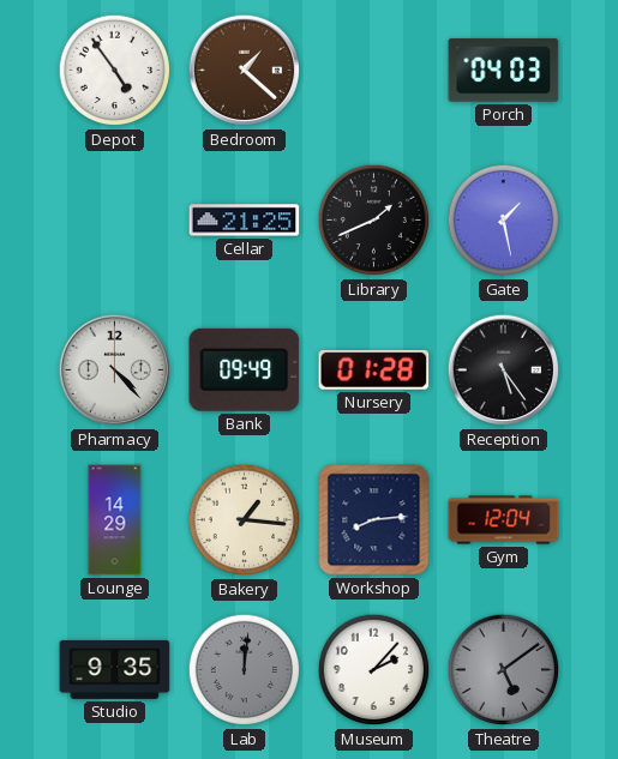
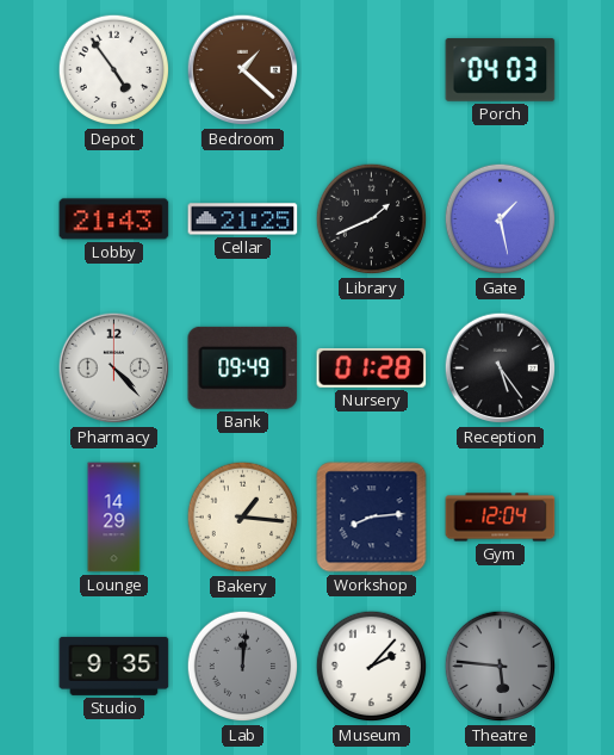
Lobby: none -> 21:43
Theatre: 5:09 -> 5:46
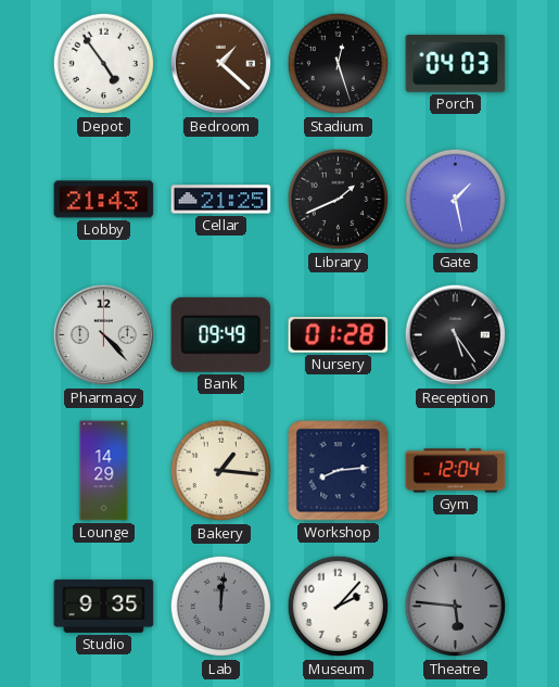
Stadium: none -> 12:27
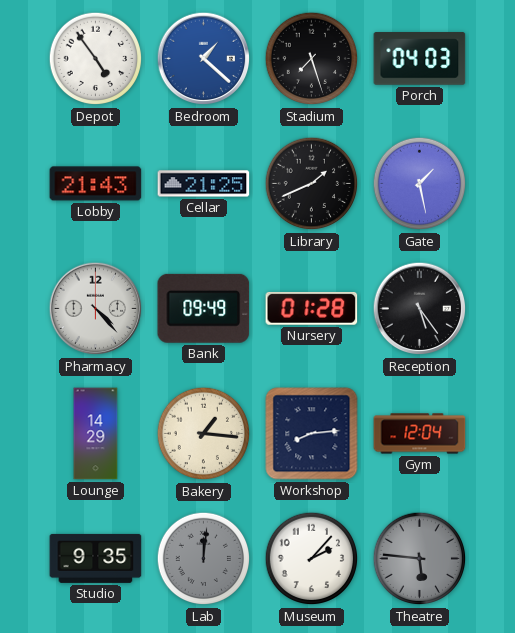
Bedroom dial: brown -> blue
Stadium: 12:27 -> 7:27
